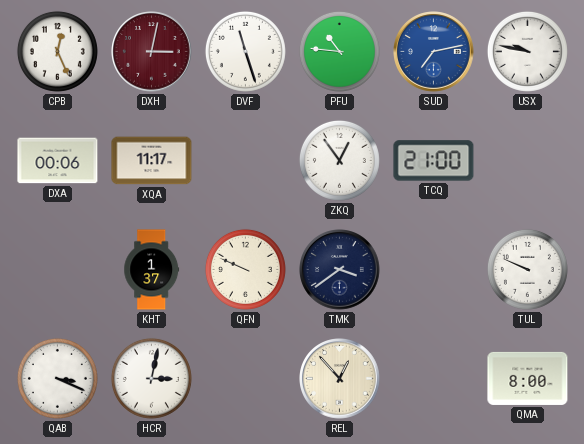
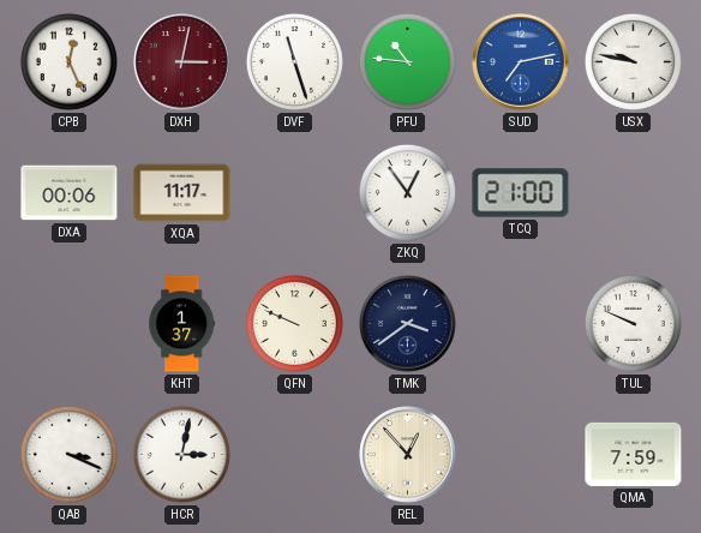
QMA: 8:00 -> 7:59
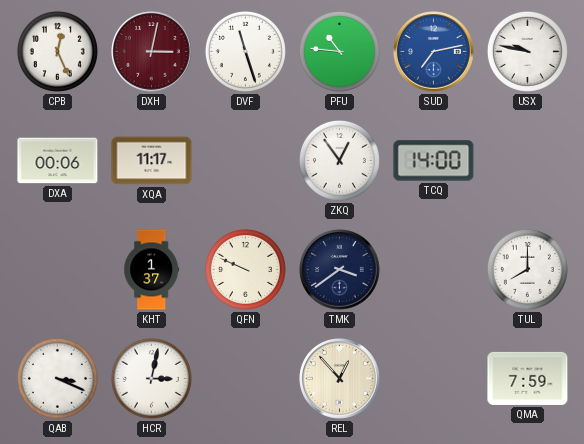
TCQ: 21:00 -> 14:00
TUL: 9:49 -> 8:00
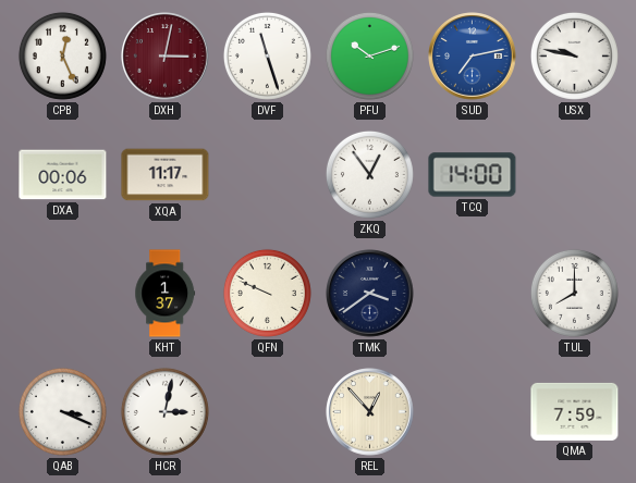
PFU: 10:46 -> 10:12
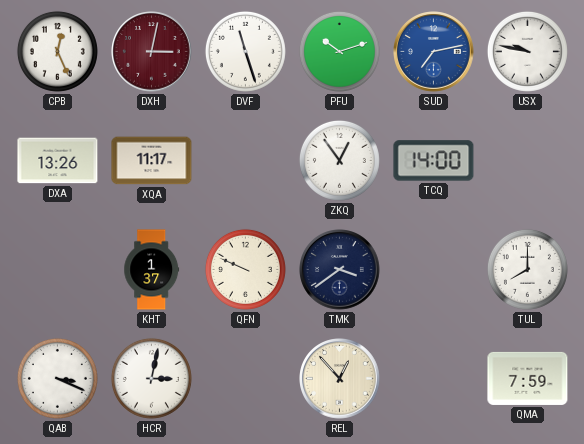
DXA: 00:06 -> 13:26
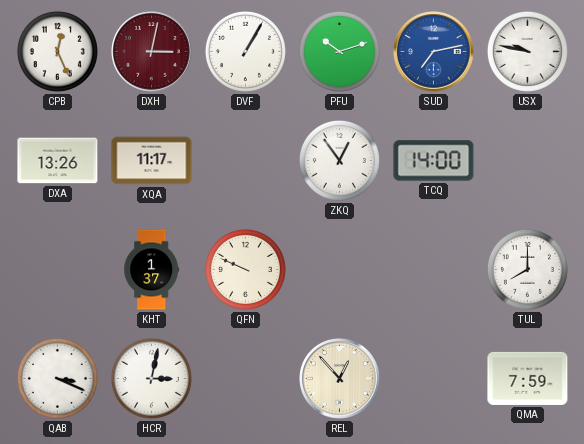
DVF: 11:27 -> 1:05
TMK: 3:39 -> none
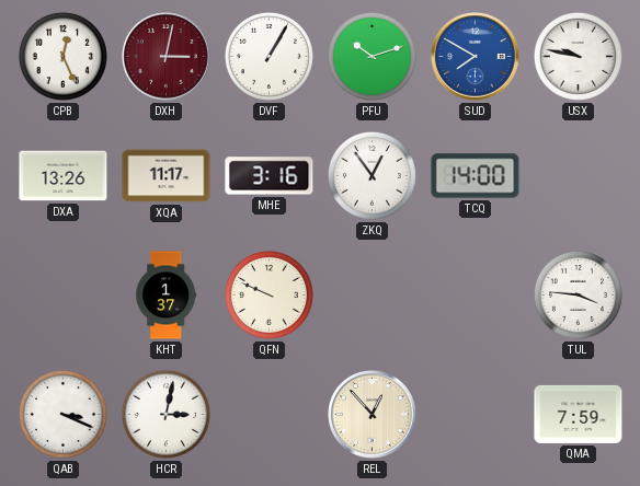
SUD: 7:13 -> 7:50
MHE: none -> 3:16
TUL: 8:00 -> 3:46
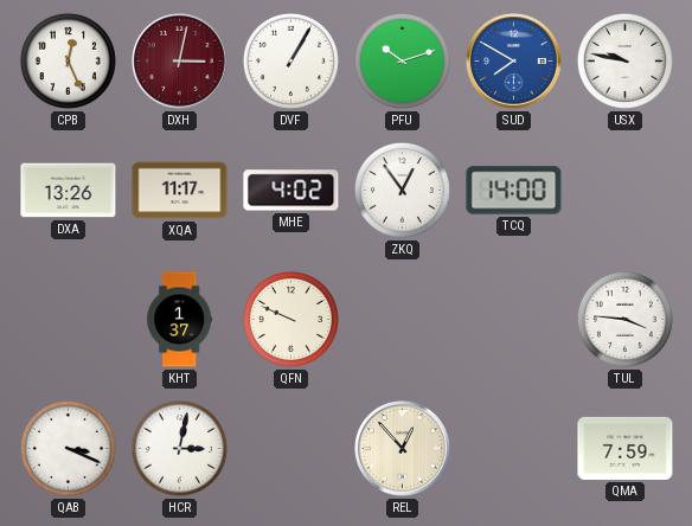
MHE: 3:16 -> 4:02
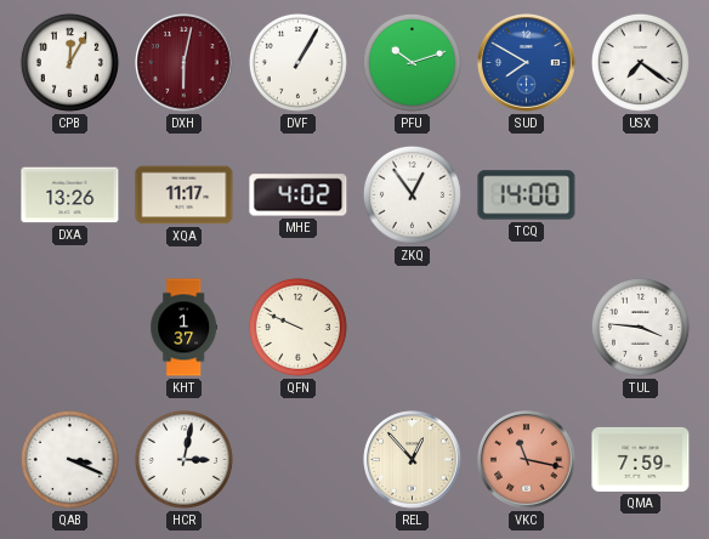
CPB: 12:26 -> 12:05
DXH: 3:02 -> 6:02
USX: 9:47 -> 7:21
VKC: none -> 11:17
